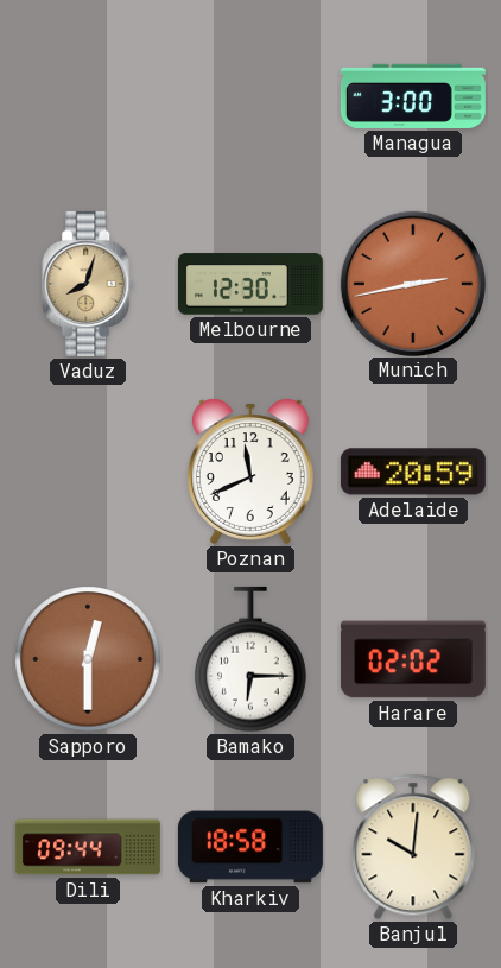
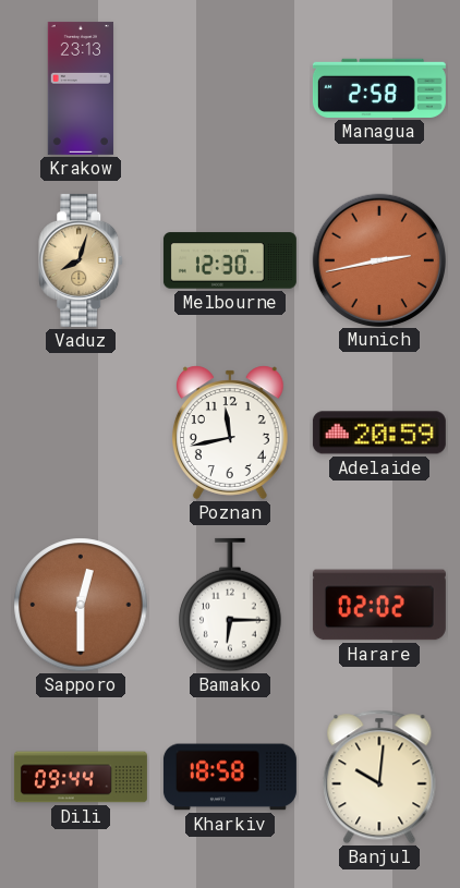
Krakow: none -> 23:13
Managua: 3:00 -> 2:58
Poznan: 11:41 -> 11:43
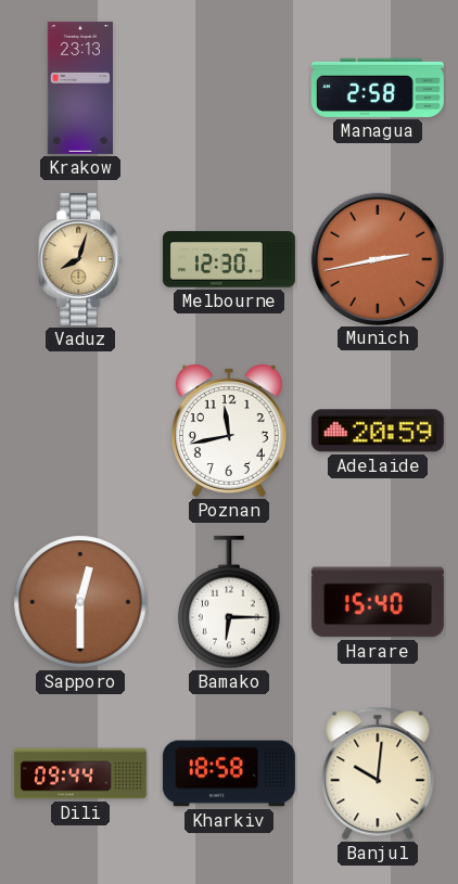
Harare: 02:02 -> 15:40
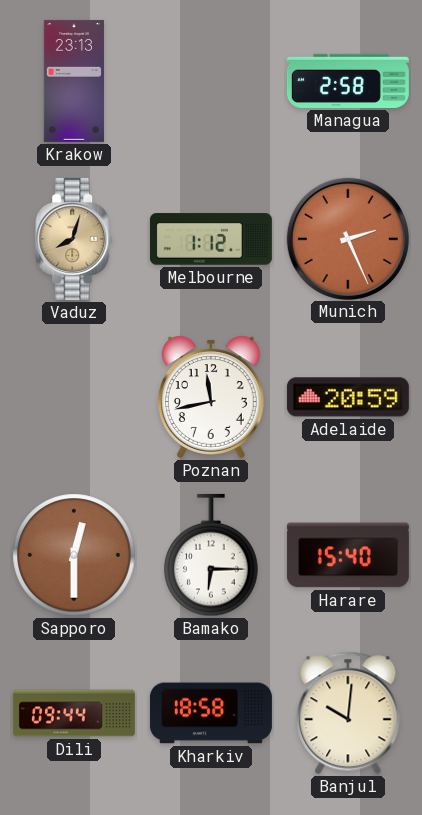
Melbourne: 12:30 -> 1:12
Munich: 2:43 -> 2:26
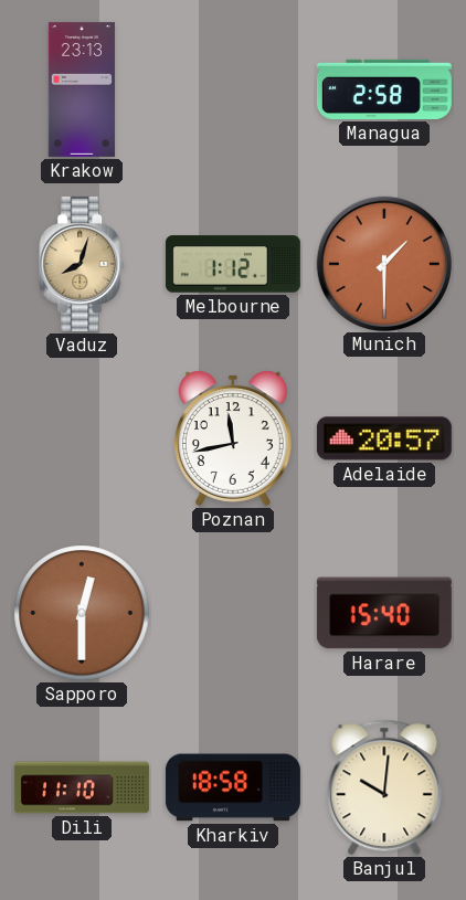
Munich: 2:26 -> 1:30
Adelaide: 20:59 -> 20:57
Bamako: 6:15 -> none
Dili: 09:44 -> 11:10
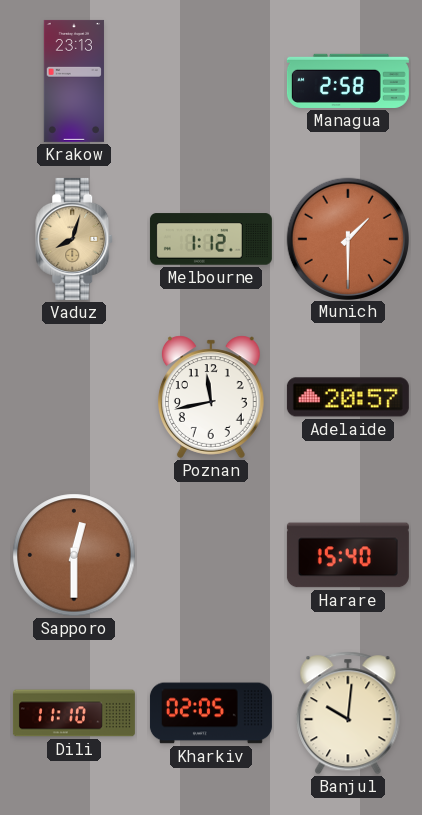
Kharkiv: 18:58 -> 02:05
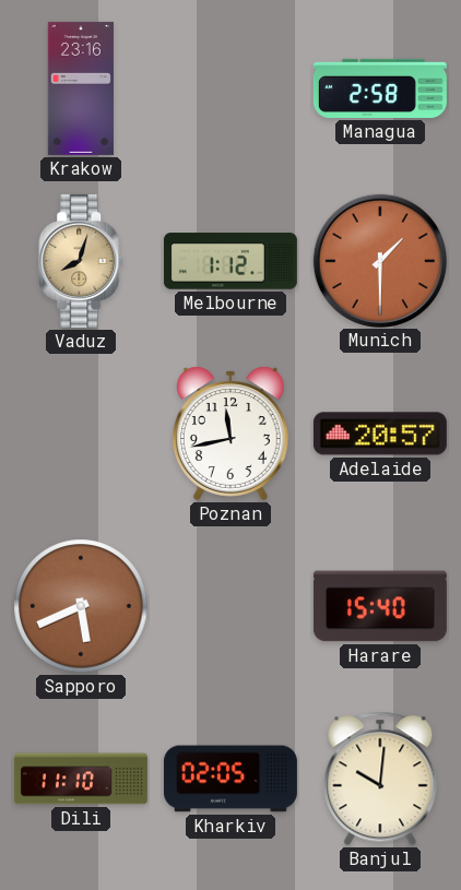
Krakow: 23:13 -> 23:16
Sapporo: 12:30 -> 5:41
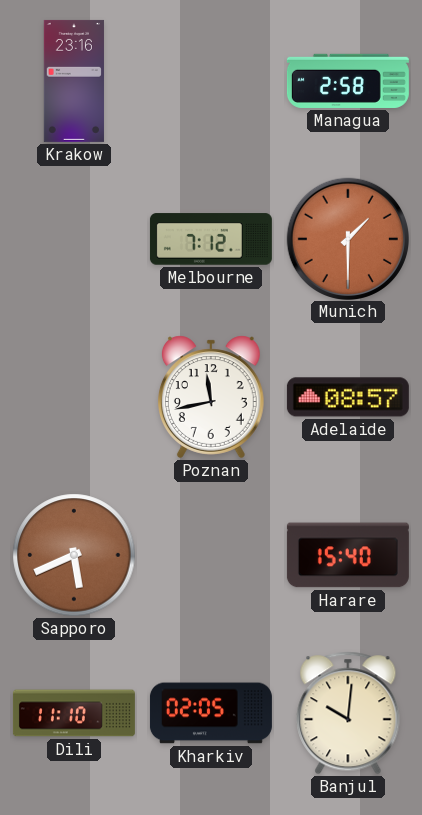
Vaduz: 8:03 -> none
Melbourne: 1:12 -> 7:12
Adelaide: 20:57 -> 08:57
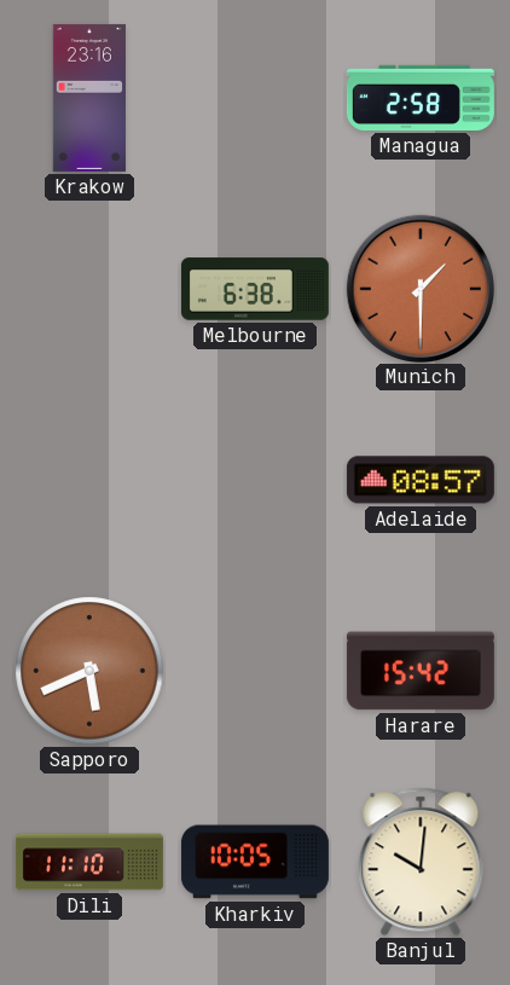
Melbourne: 7:12 -> 6:38
Poznan: 11:43 -> none
Harare: 15:40 -> 15:42
Kharkiv: 02:05 -> 10:05
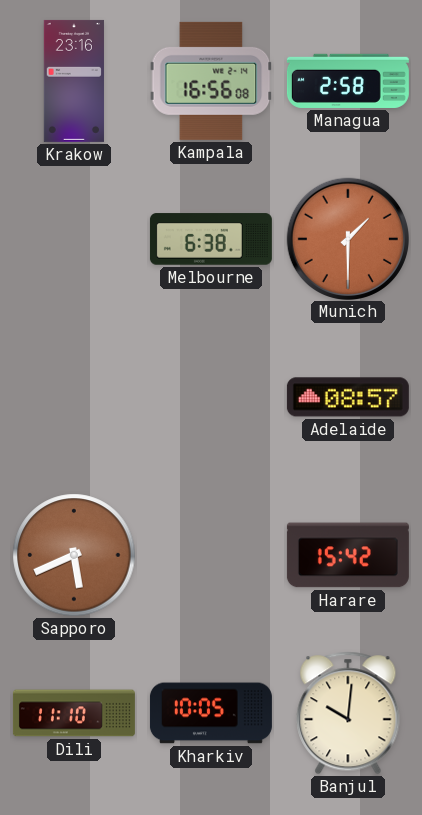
Kampala: none -> 16:56
